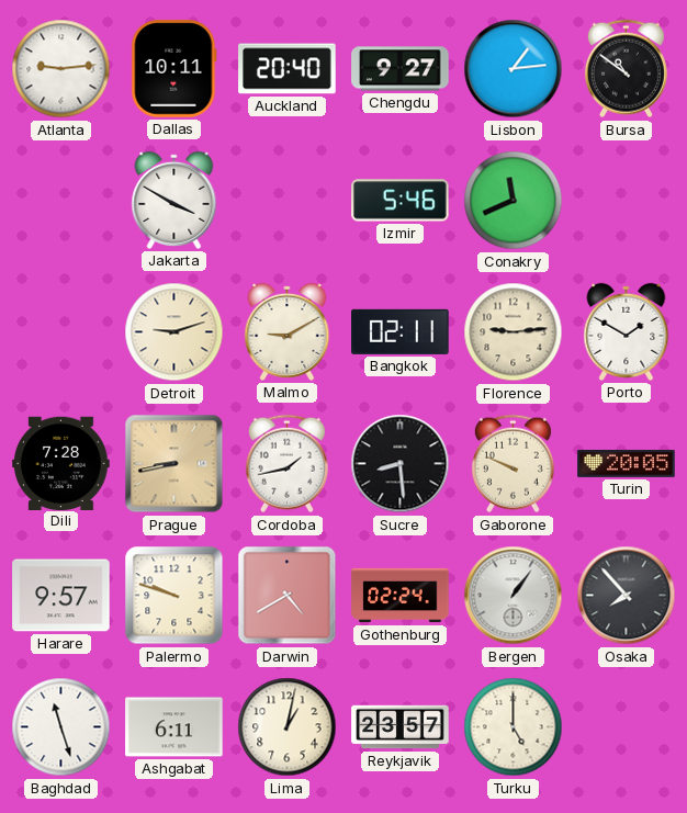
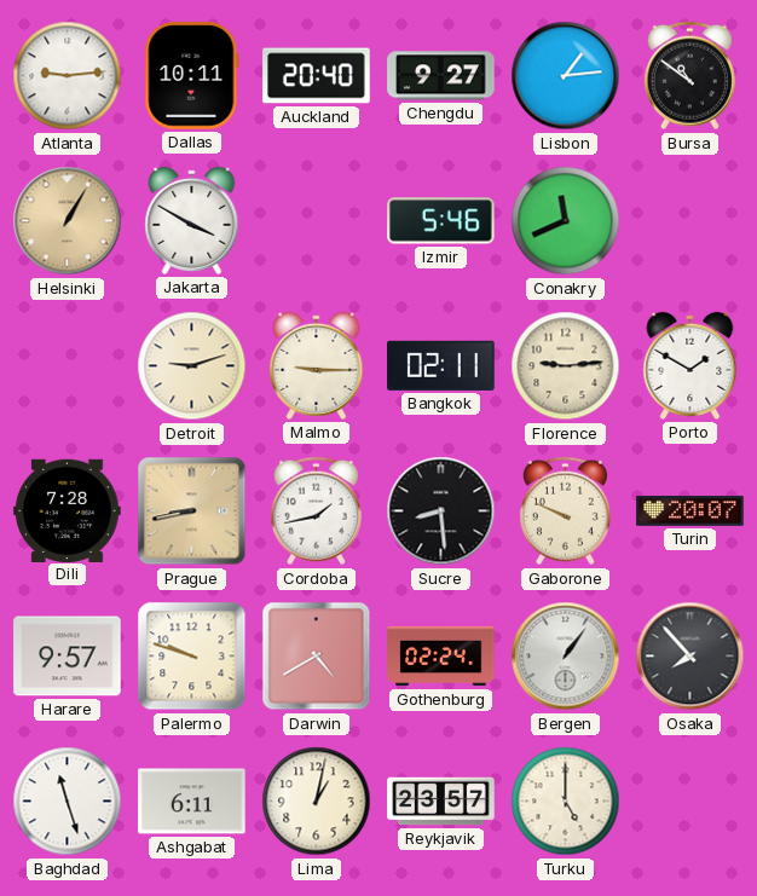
Helsinki: none -> 1:05
Malmo: 9:10 -> 9:15
Turin: 20:05 -> 20:07
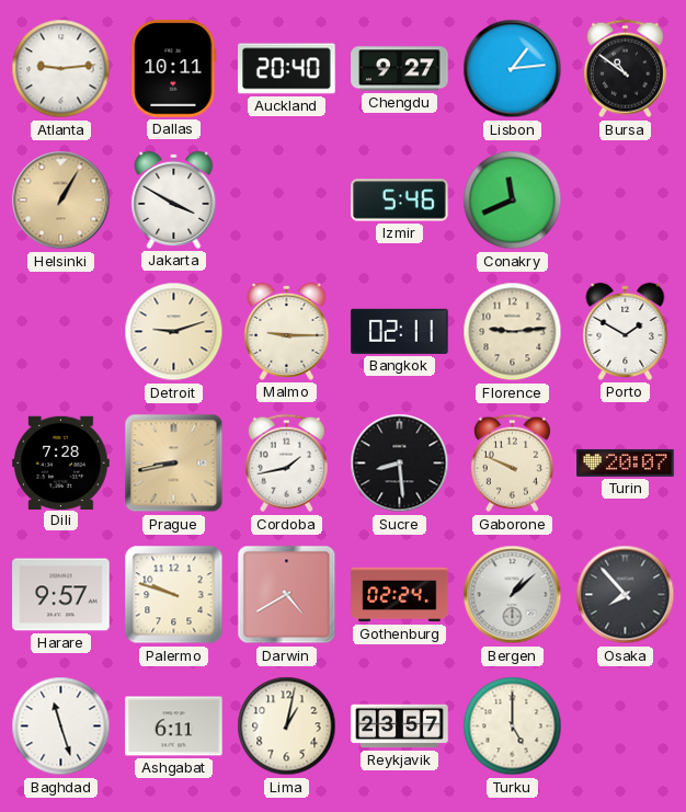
Bergen: 1:06 -> 1:08
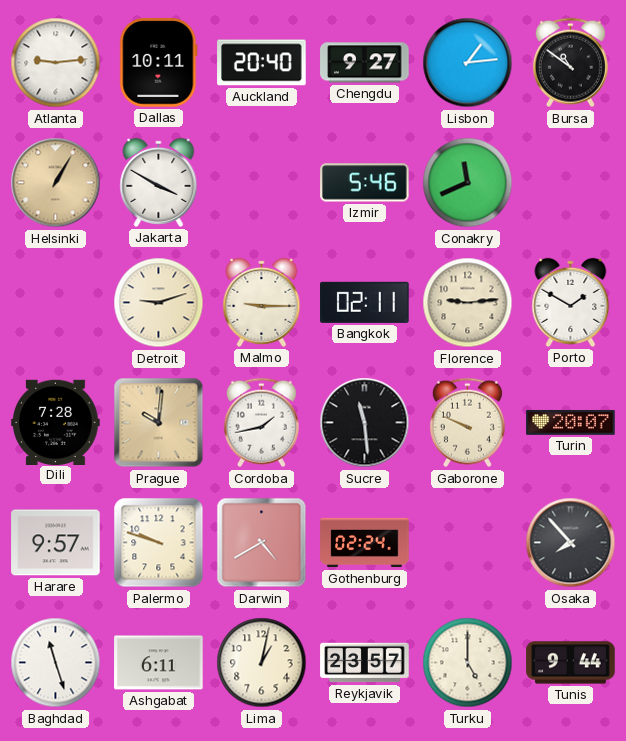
Prague: 8:43 -> 10:01
Sucre: 8:29 -> 11:29
Bergen: 1:08 -> none
Tunis: none -> 9:44
